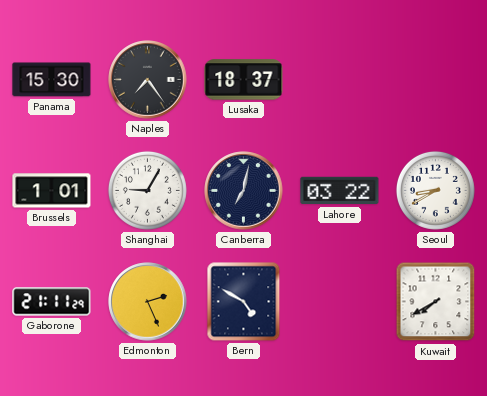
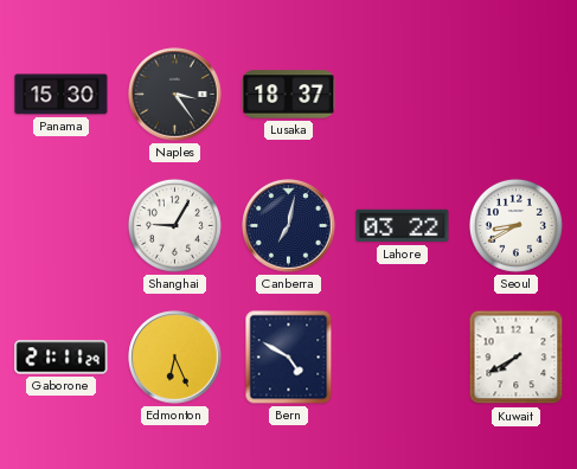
Naples: 7:24 -> 3:24
Brussels: 1:01 -> none
Edmonton: 2:26 -> 6:26
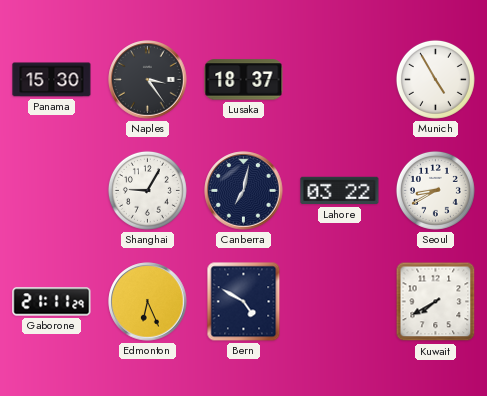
Munich: none -> 4:55
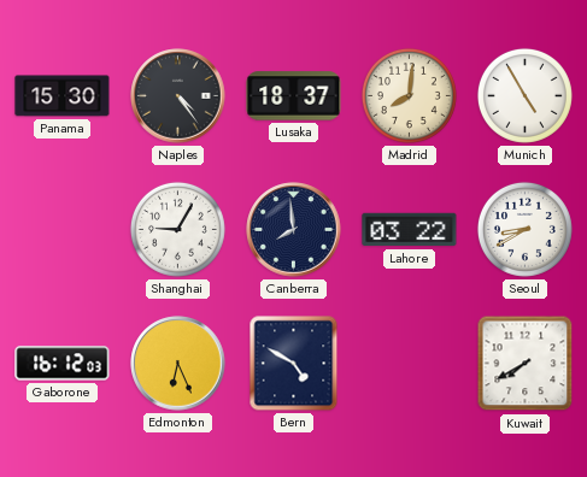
Naples: 3:24 -> 4:24
Madrid: none -> 8:01
Canberra: 7:02 -> 7:59
Gaborone: 21:11 -> 16:12
